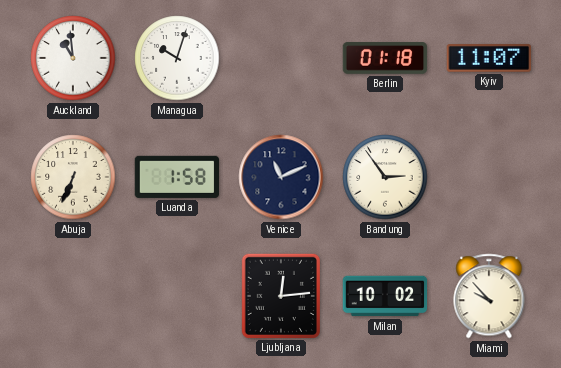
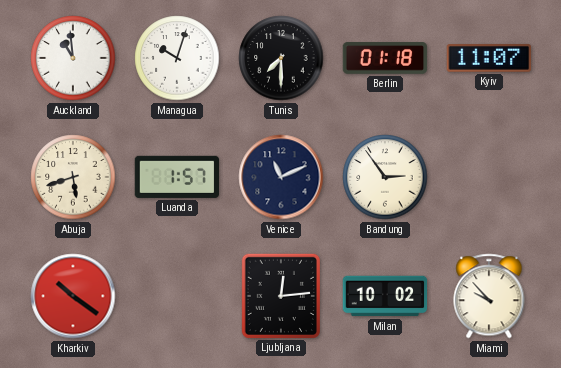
Tunis: none -> 7:30
Abuja: 6:34 -> 5:42
Luanda: 1:58 -> 1:57
Kharkiv: none -> 10:21
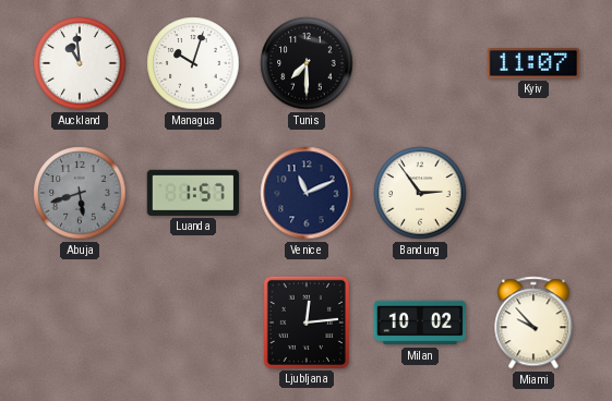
Berlin: 01:18 -> none
Abuja dial: cream -> grey
Kharkiv: 10:21 -> none
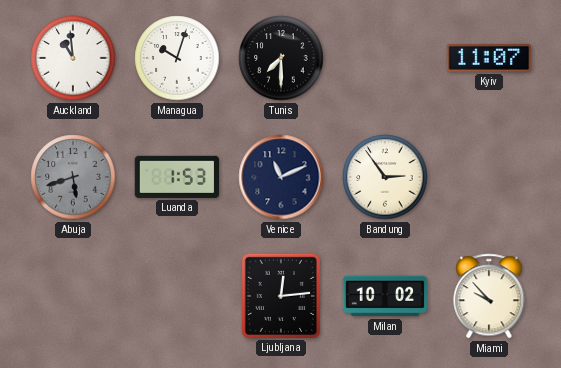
Luanda: 1:57 -> 1:53
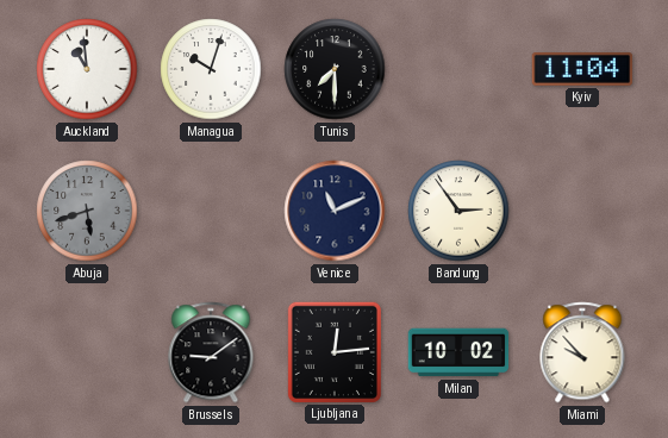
Kyiv: 11:07 -> 11:04
Luanda: 1:53 -> none
Brussels: none -> 9:09
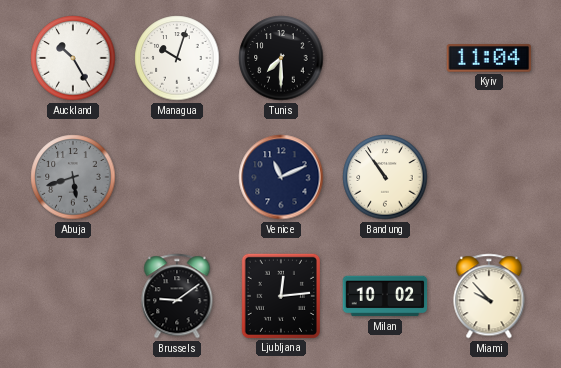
Auckland: 10:59 -> 10:25
Bandung: 2:54 -> 10:54
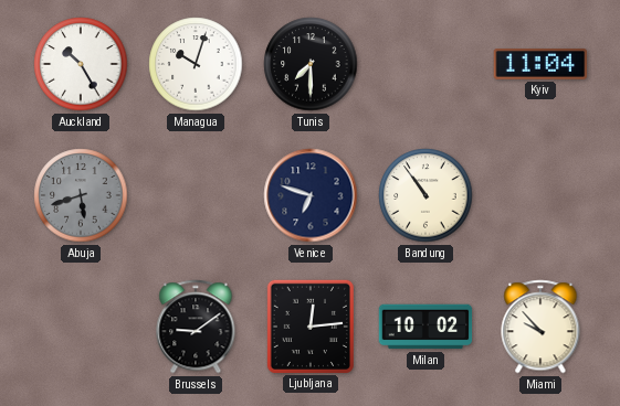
Venice: 11:11 -> 6:48
